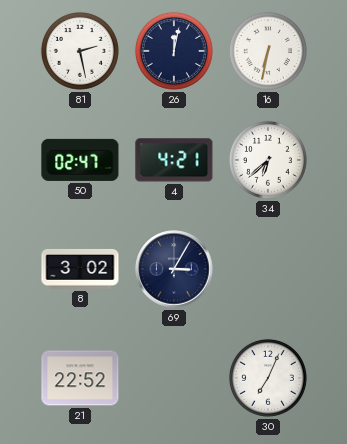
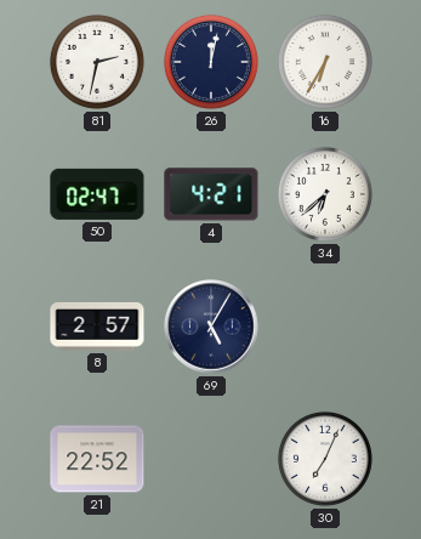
81: 2:28 -> 2:32
16: 6:32 -> 6:35
8: 3:02 -> 2:57
69: 3:05 -> 5:05
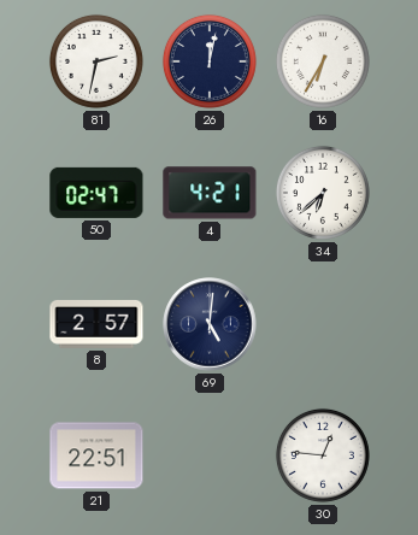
69: 5:05 -> 5:01
21: 22:52 -> 22:51
30: 7:04 -> 12:46
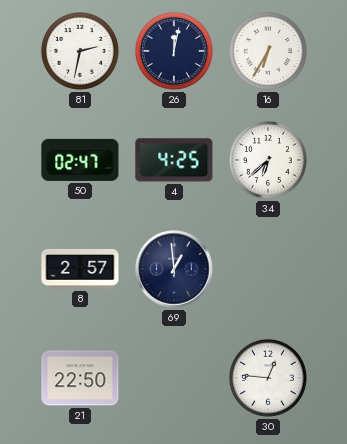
4: 4:21 -> 4:25
69: 5:01 -> 12:59
21: 22:51 -> 22:50
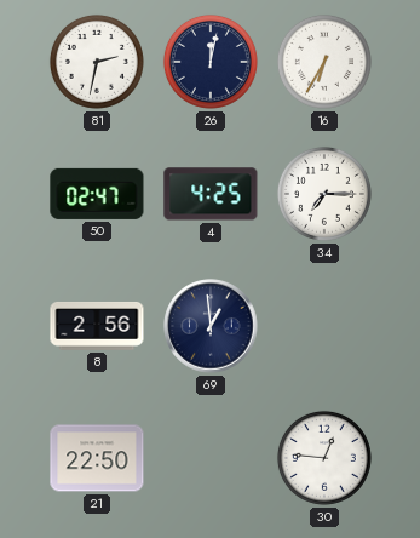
34: 6:38 -> 7:15
8: 2:57 -> 2:56
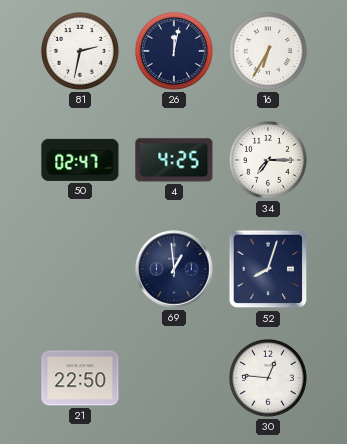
8: 2:56 -> none
52: none -> 8:03
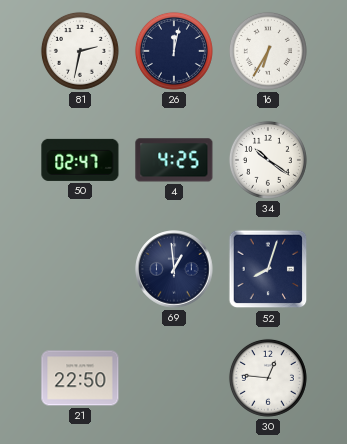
34: 7:15 -> 10:21
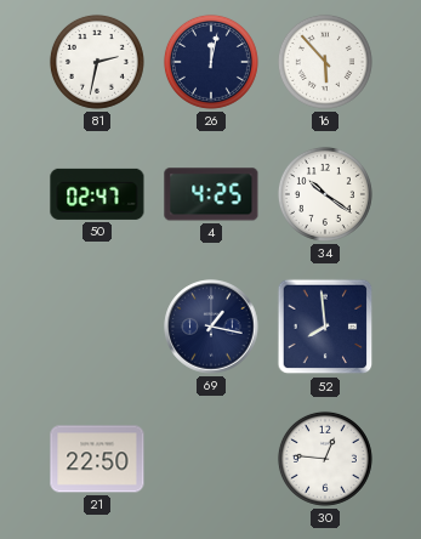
16: 6:35 -> 5:53
69: 12:59 -> 1:17
52: 8:03 -> 7:59
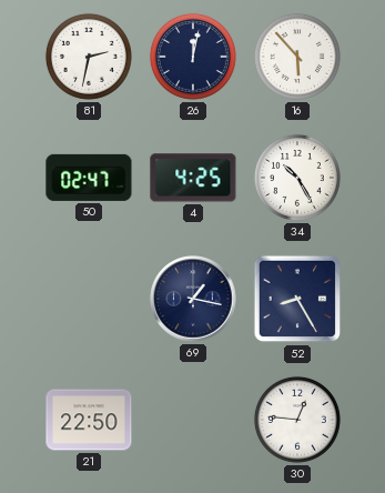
34: 10:21 -> 10:25
52: 7:59 -> 8:25
